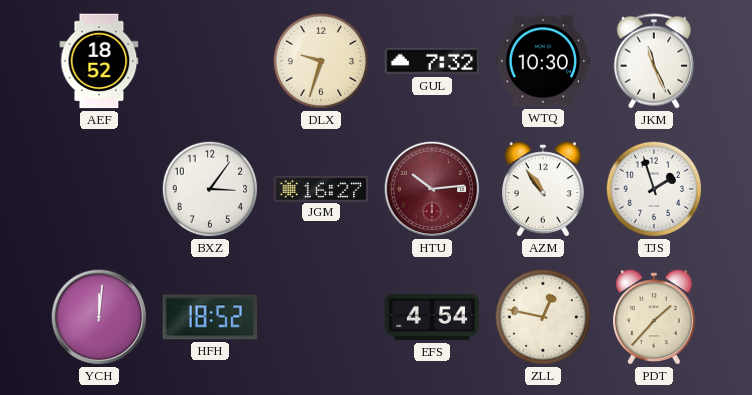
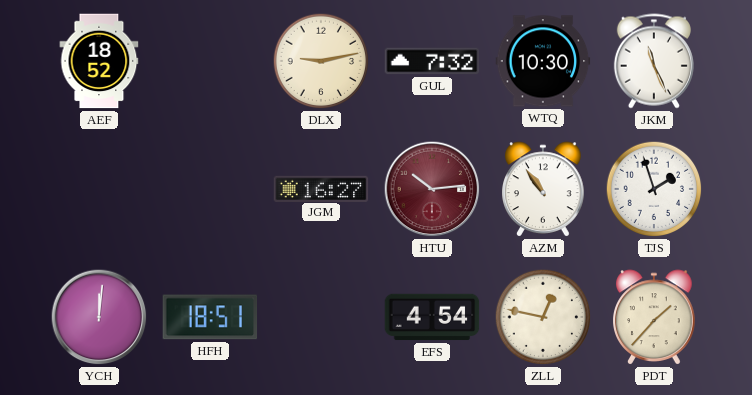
DLX: 9:33 -> 9:13
BXZ: 3:06 -> none
HFH: 18:52 -> 18:51
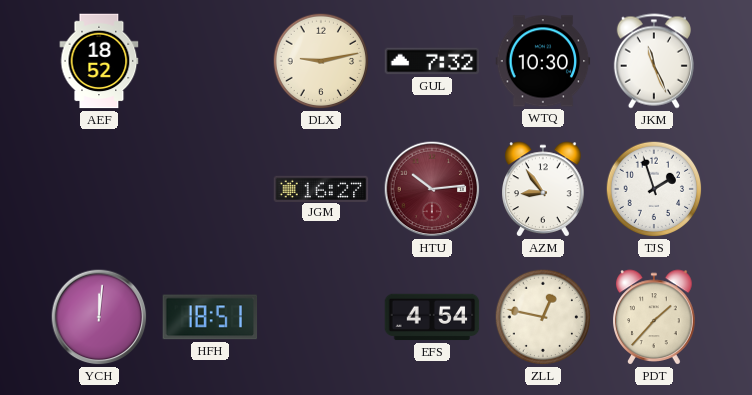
AZM: 10:54 -> 8:54
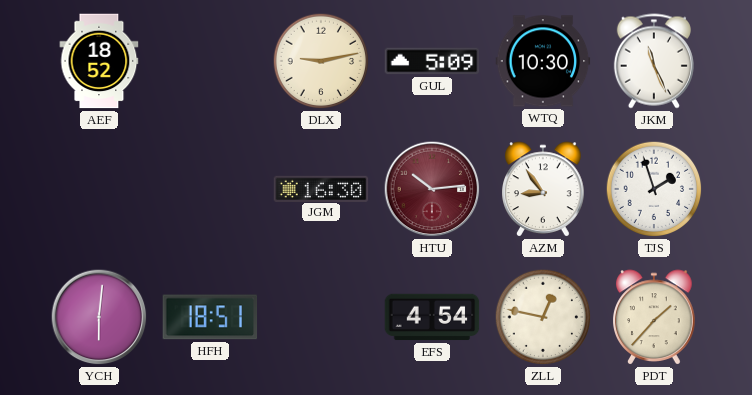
GUL: 7:32 -> 5:09
JGM: 16:27 -> 16:30
YCH: 12:01 -> 6:01
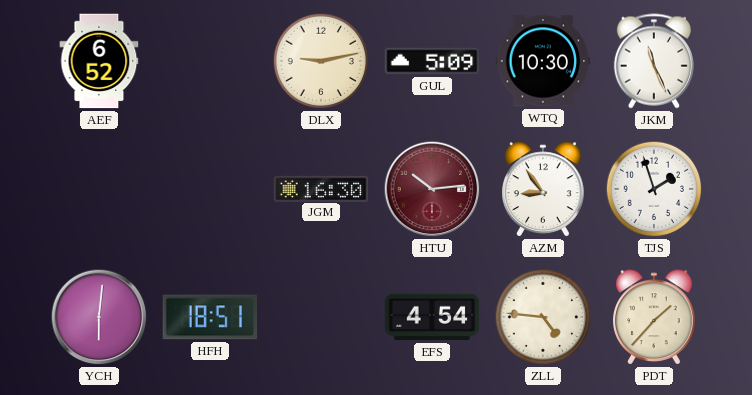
AEF: 18:52 -> 6:52
ZLL: 12:47 -> 4:46
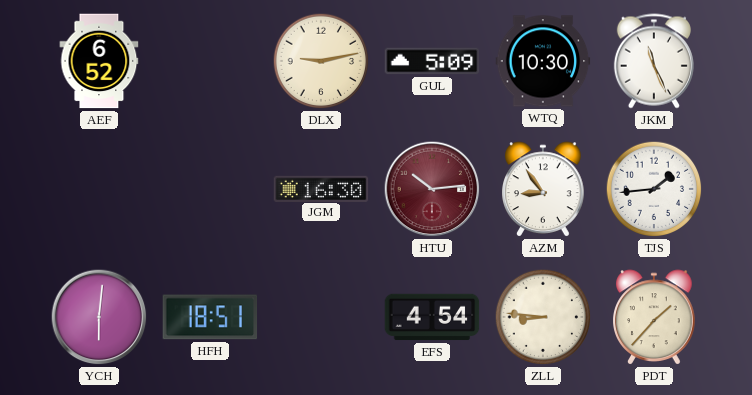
TJS: 1:57 -> 1:44
ZLL: 4:46 -> 8:46
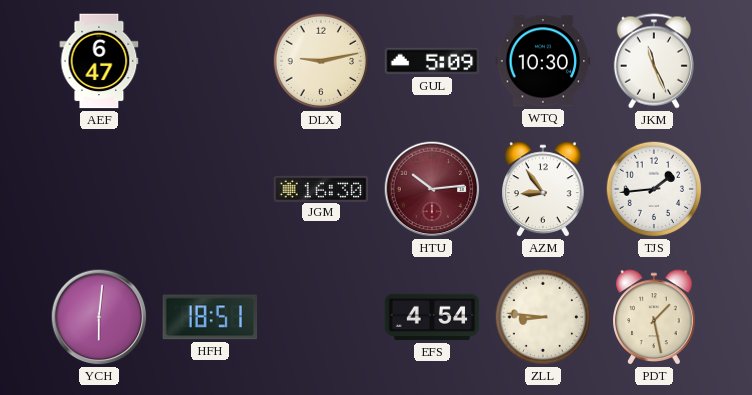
AEF: 6:52 -> 6:47
PDT: 1:37 -> 1:28
